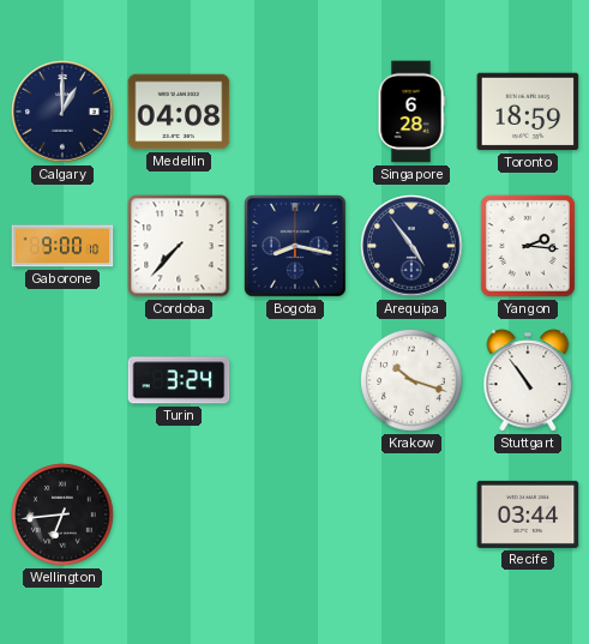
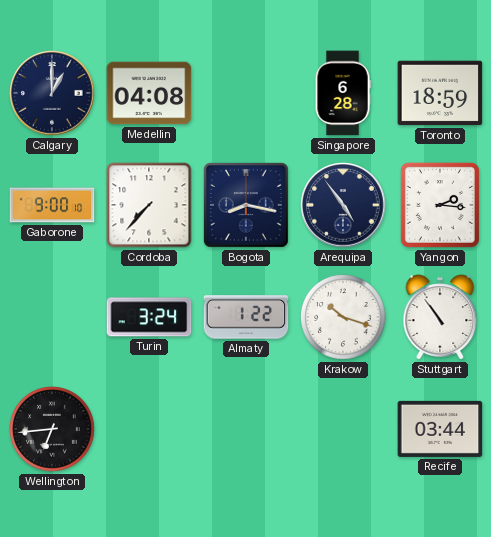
Almaty: none -> 1:22
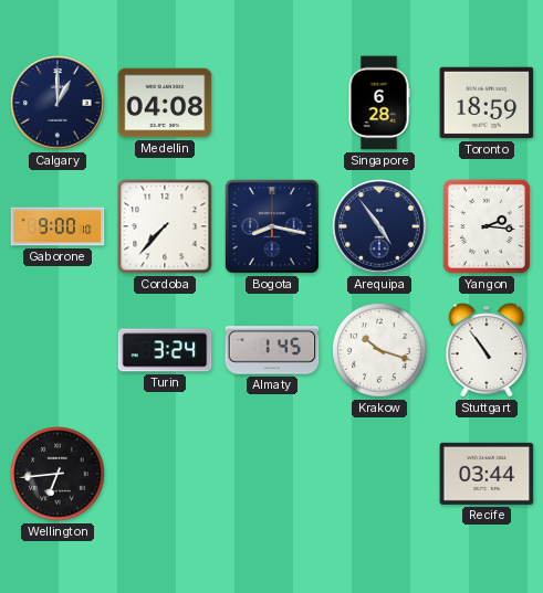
Almaty: 1:22 -> 1:45
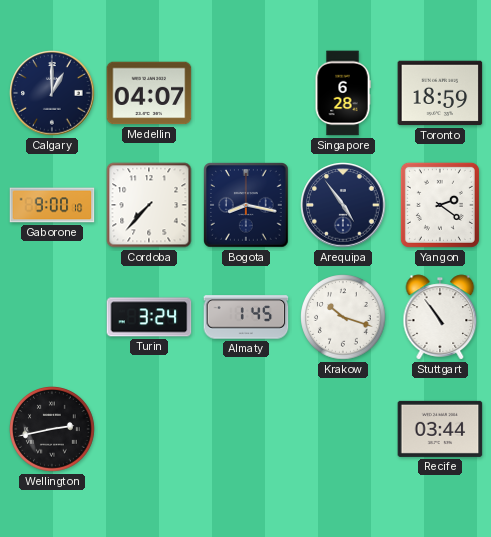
Medellin: 04:08 -> 04:07
Yangon: 2:16 -> 2:21
Wellington: 6:44 -> 2:43
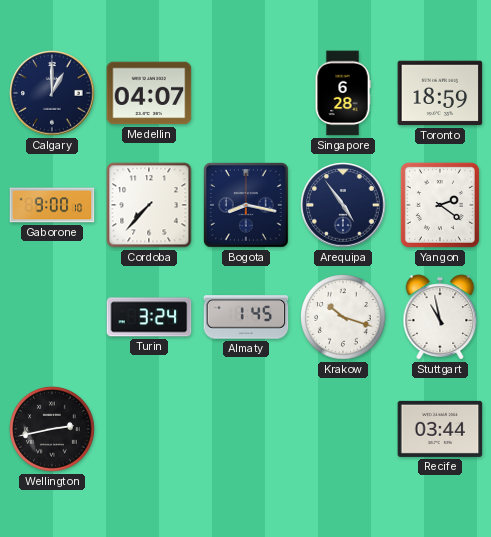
Stuttgart: 10:54 -> 10:58
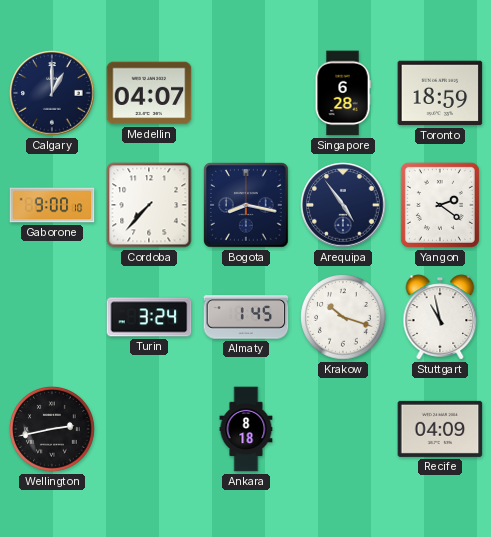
Ankara: none -> 8:18
Recife: 03:44 -> 04:09
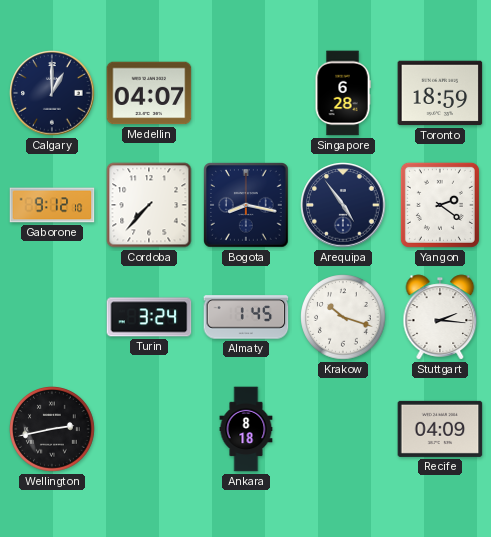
Gaborone: 9:00 -> 9:12
Stuttgart: 10:58 -> 2:16
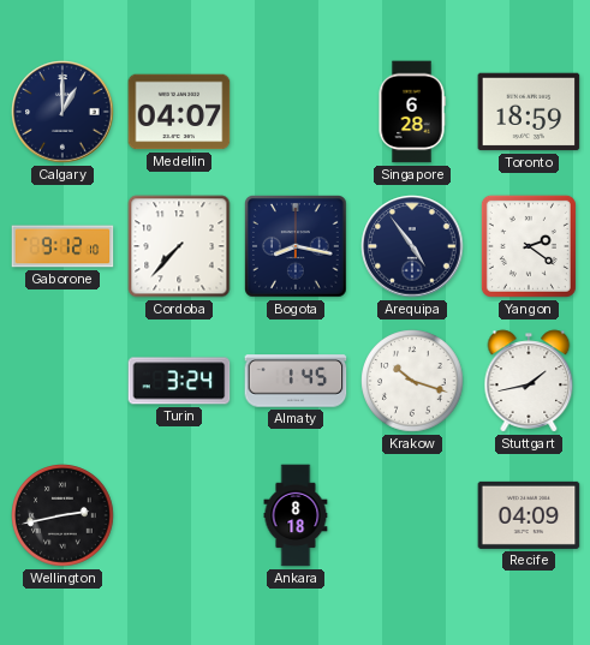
Stuttgart: 2:16 -> 1:43
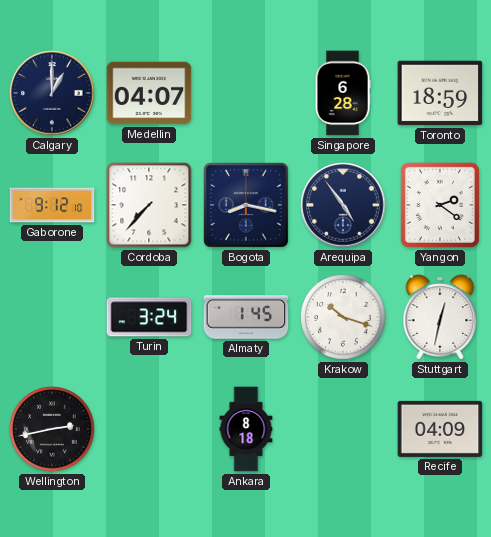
Stuttgart: 1:43 -> 12:32
